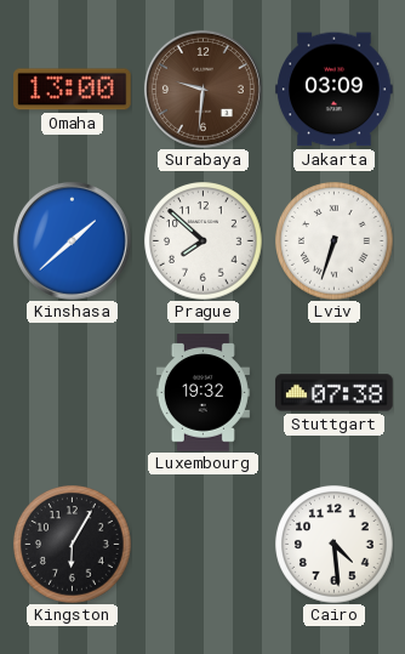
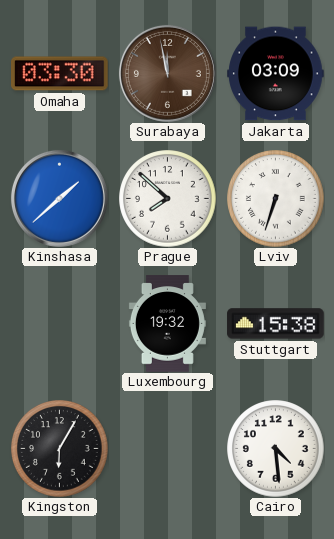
Omaha: 13:00 -> 03:30
Surabaya: 9:31 -> 11:58
Stuttgart: 07:38 -> 15:38
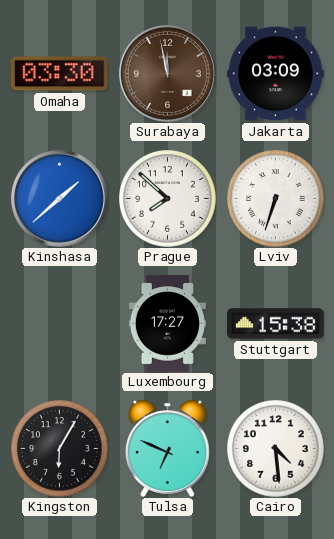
Luxembourg: 19:32 -> 17:27
Tulsa: none -> 6:49
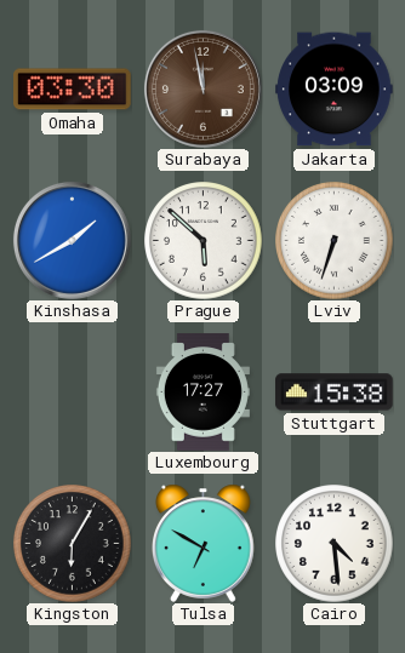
Kinshasa: 1:38 -> 1:40
Prague: 7:52 -> 5:52
Tulsa: 6:49 -> 6:50
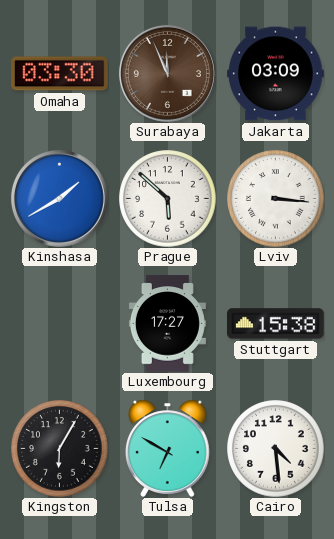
Surabaya: 11:58 -> 11:56
Lviv: 6:33 -> 3:16
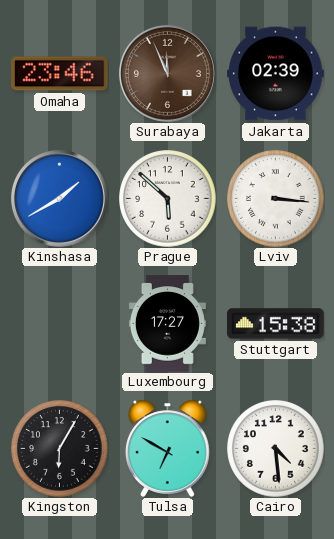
Omaha: 03:30 -> 23:46
Jakarta: 03:09 -> 02:39
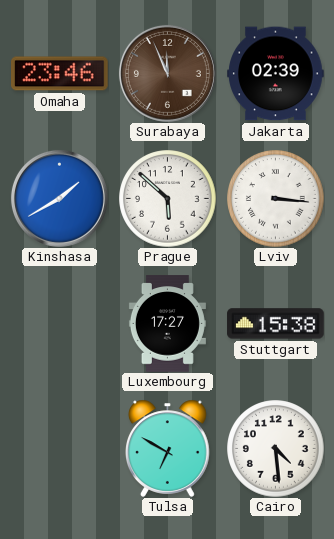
Kingston: 6:05 -> none
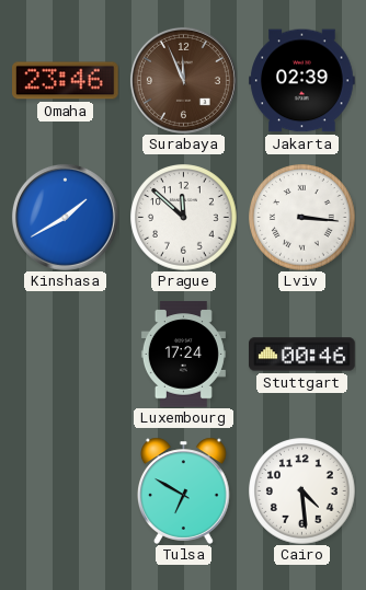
Prague: 5:52 -> 11:52
Luxembourg: 17:27 -> 17:24
Stuttgart: 15:38 -> 00:46
